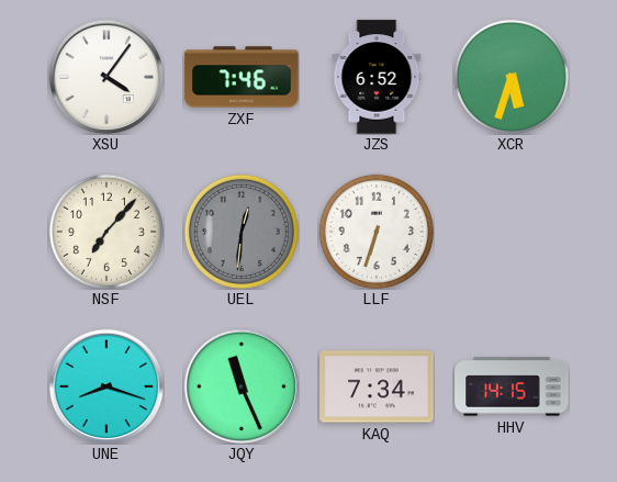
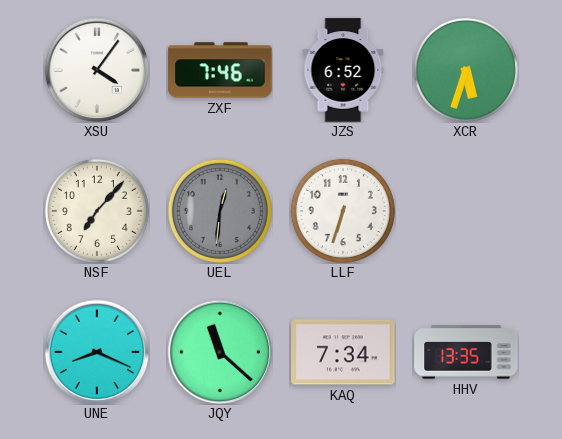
UNE: 8:18 -> 8:19
JQY: 11:26 -> 11:22
HHV: 14:15 -> 13:35
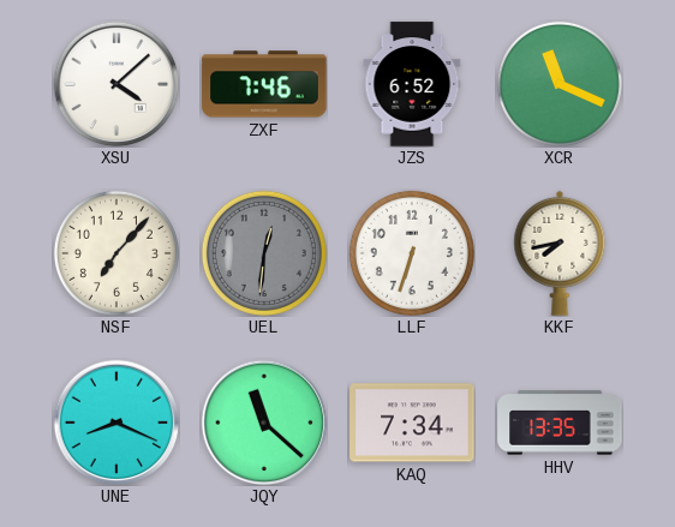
XSU: 4:06 -> 4:08
XCR: 5:33 -> 11:19
KKF: none -> 7:43
